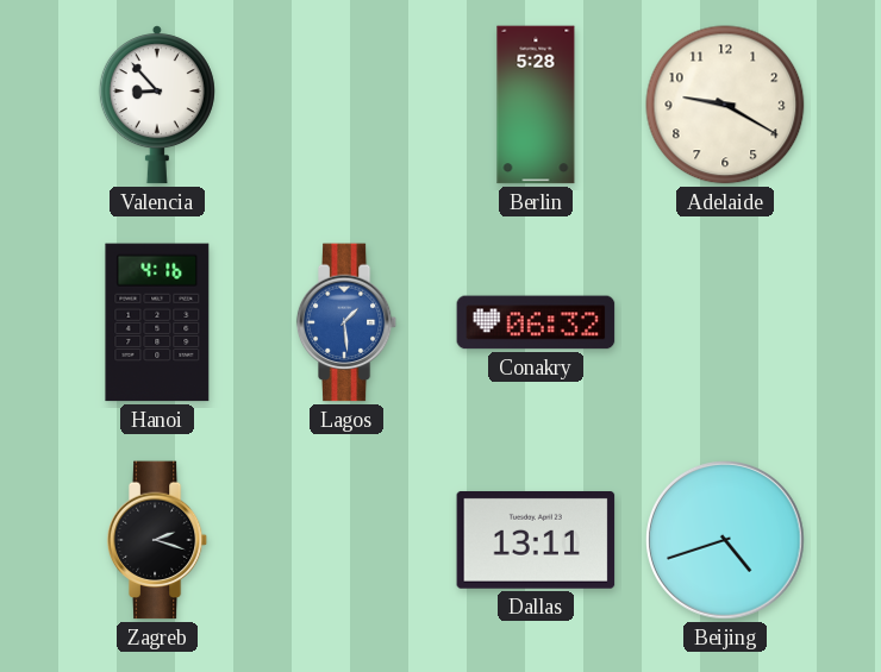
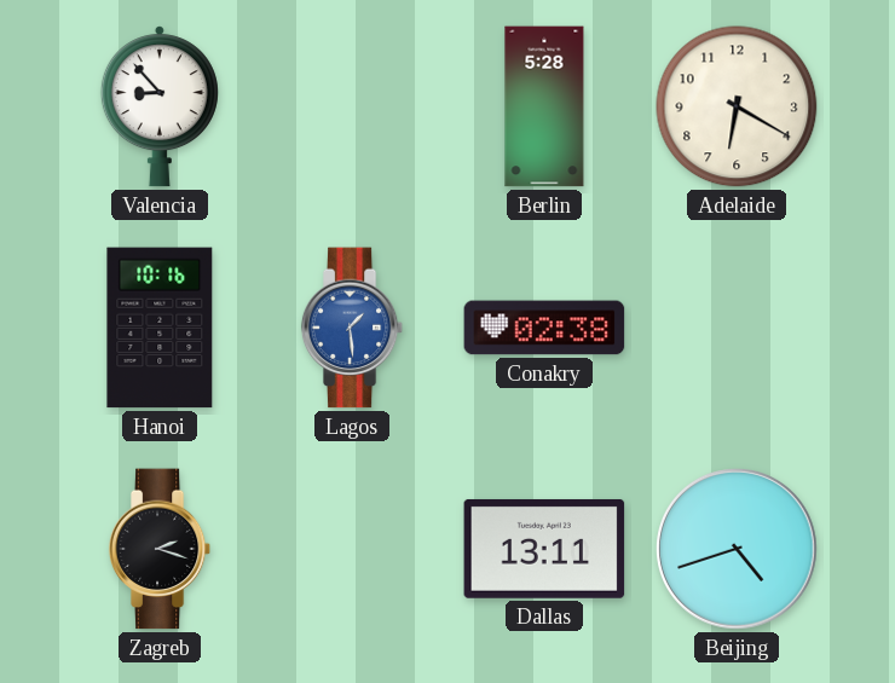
Adelaide: 9:20 -> 6:20
Hanoi: 4:16 -> 10:16
Conakry: 06:32 -> 02:38
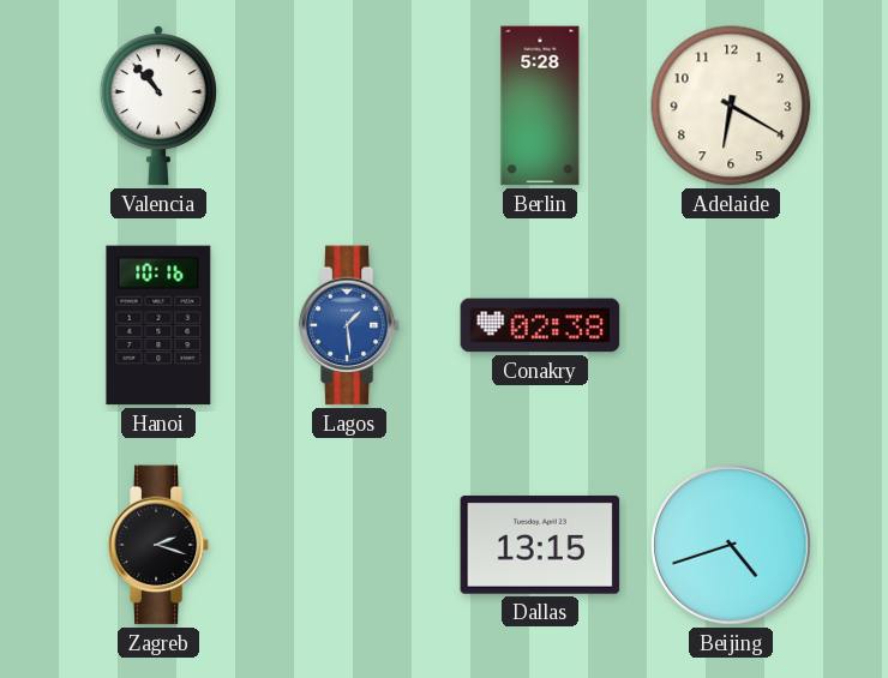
Valencia: 8:53 -> 10:53
Dallas: 13:11 -> 13:15
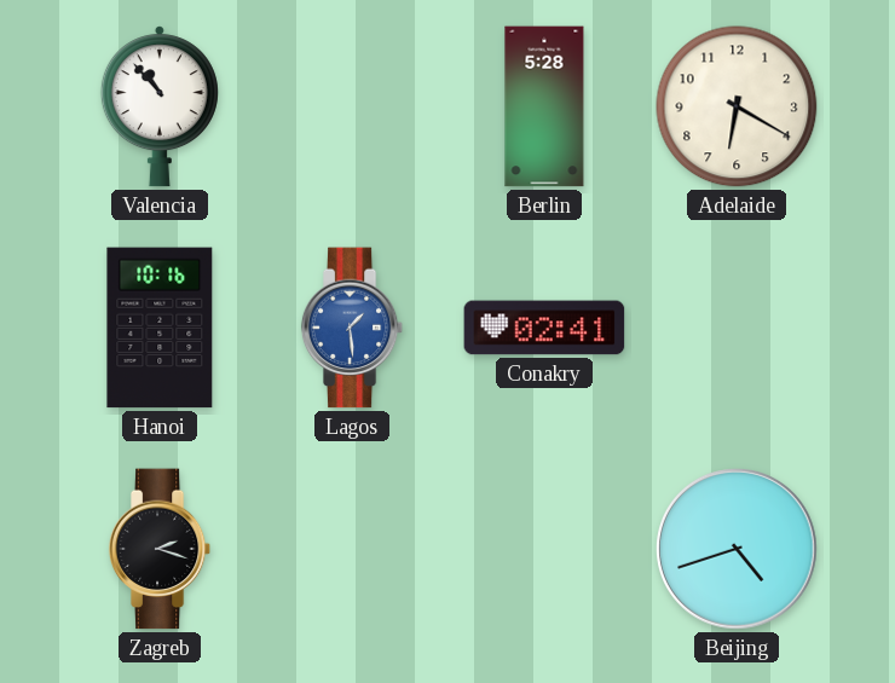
Conakry: 02:38 -> 02:41
Dallas: 13:15 -> none
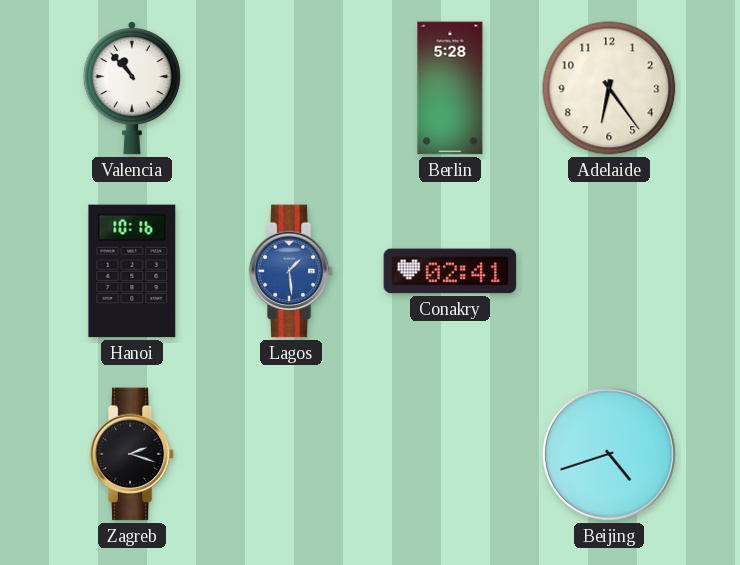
Adelaide: 6:20 -> 6:24
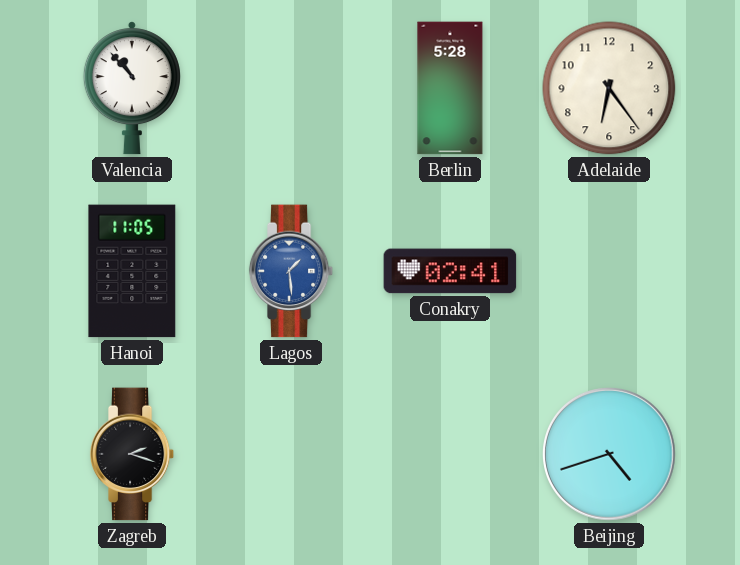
Hanoi: 10:16 -> 11:05
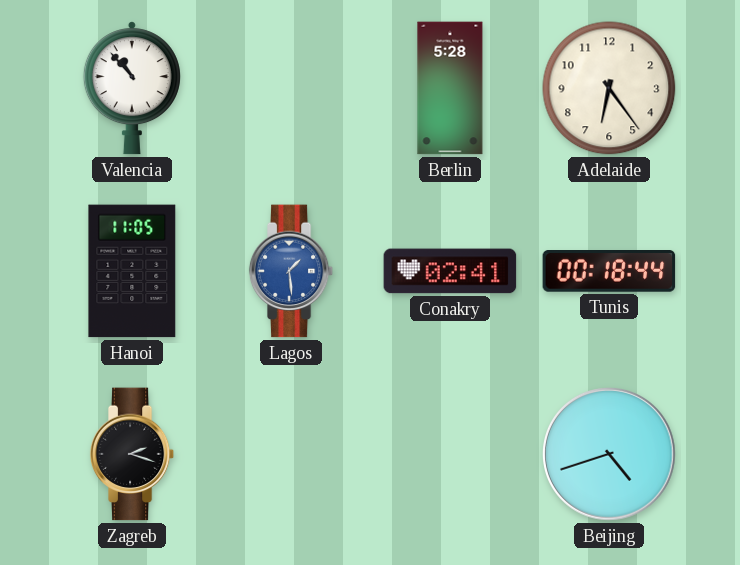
Tunis: none -> 00:18
